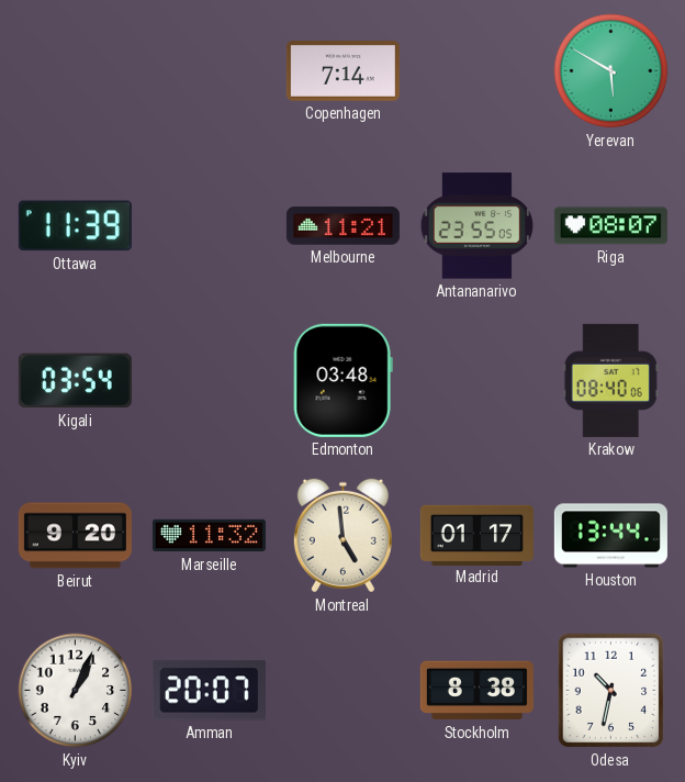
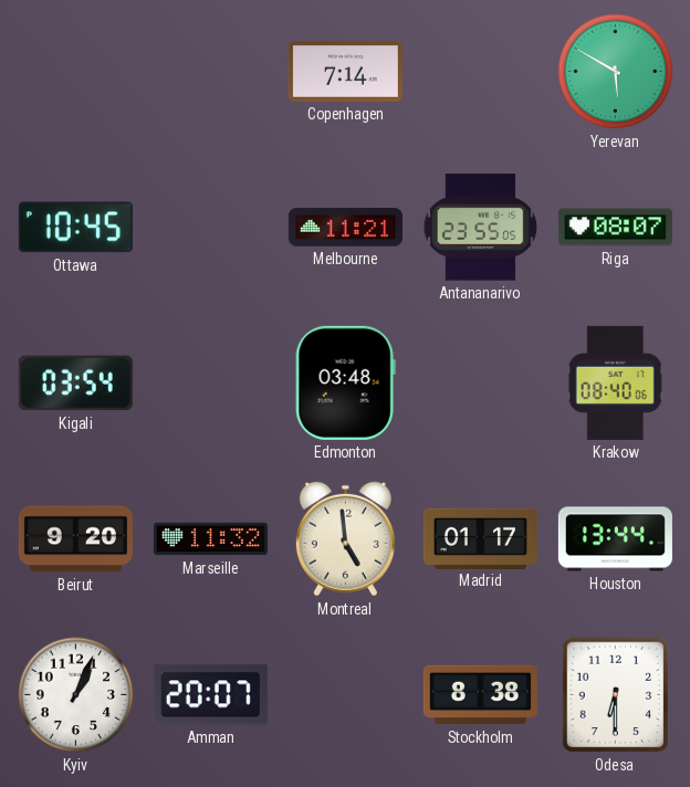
Ottawa: 11:39 -> 10:45
Odesa: 10:32 -> 6:30
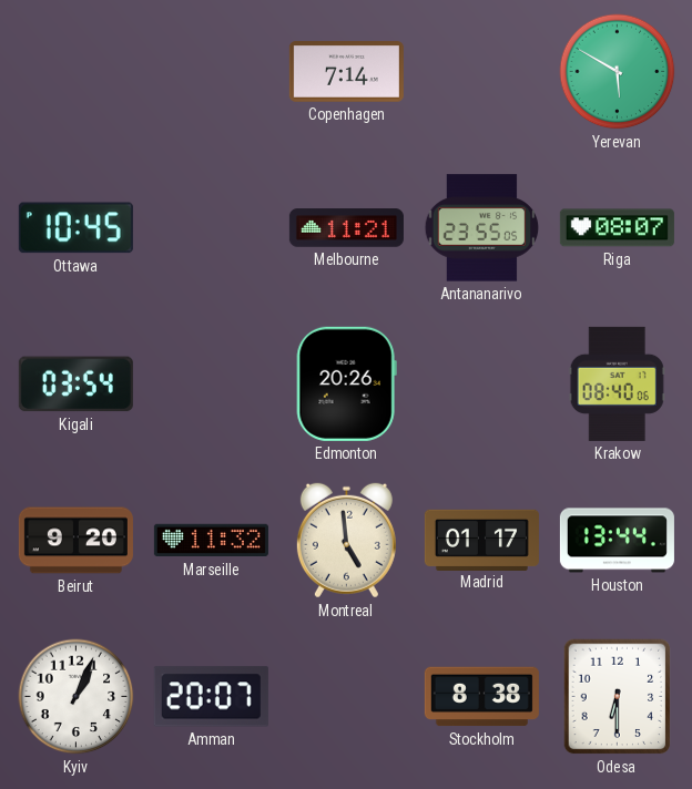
Edmonton: 03:48 -> 20:26
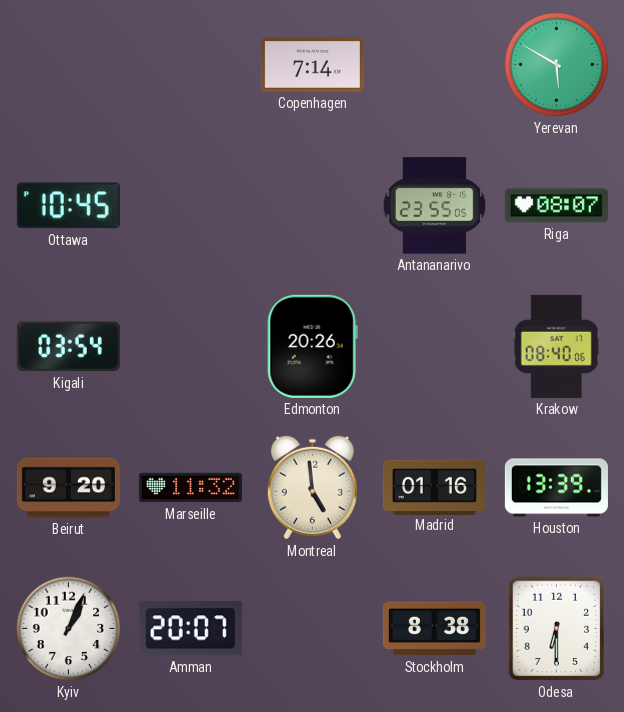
Melbourne: 11:21 -> none
Madrid: 01:17 -> 01:16
Houston: 13:44 -> 13:39
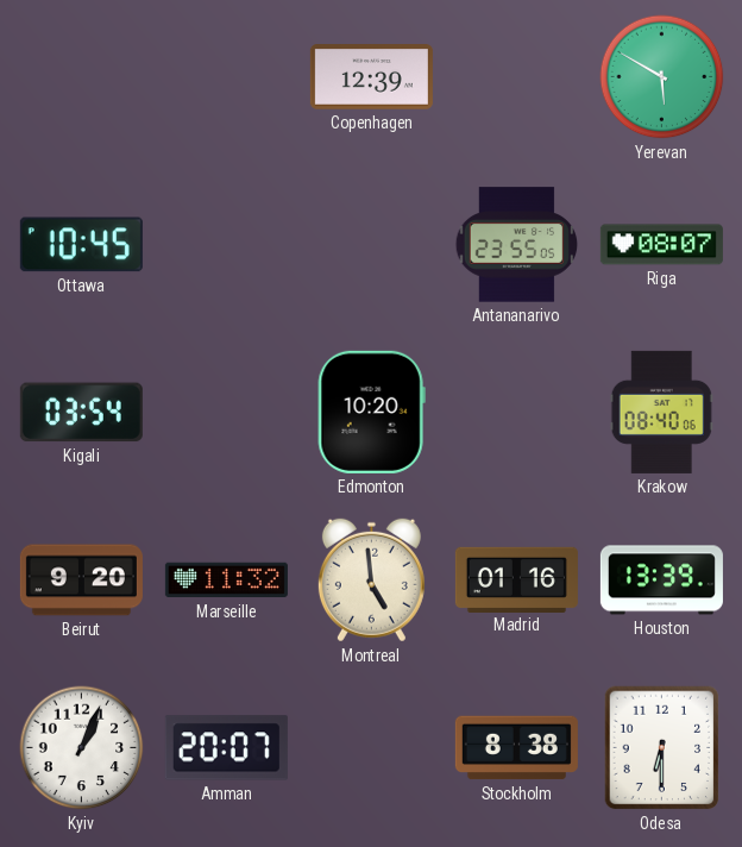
Copenhagen: 7:14 -> 12:39
Edmonton: 20:26 -> 10:20
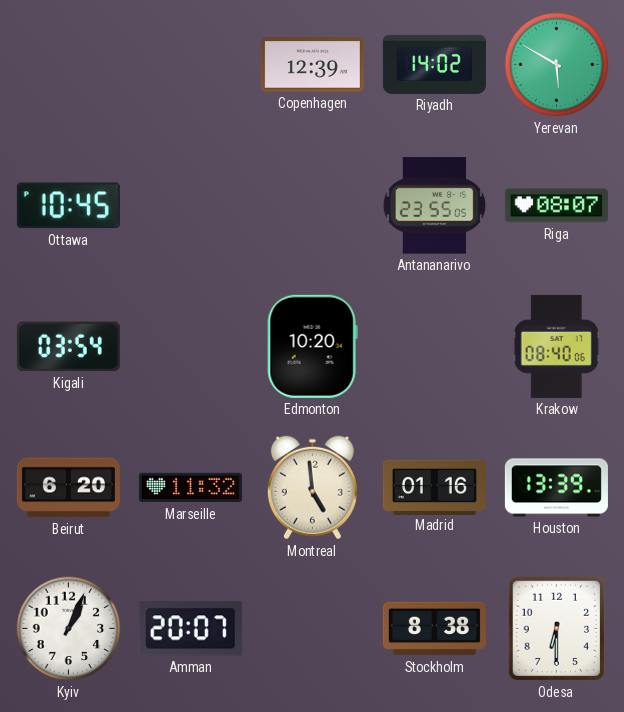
Riyadh: none -> 14:02
Beirut: 9:20 -> 6:20
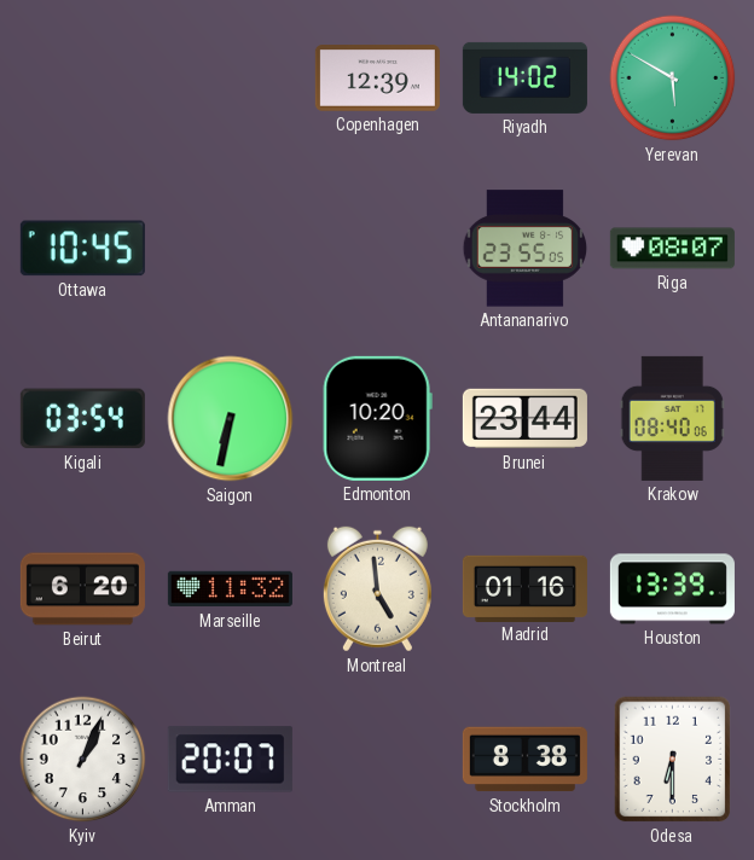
Saigon: none -> 6:32
Brunei: none -> 23:44
